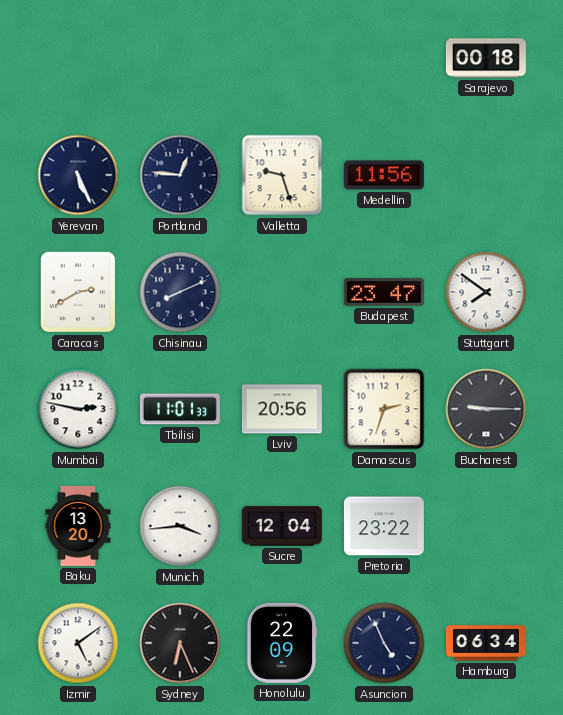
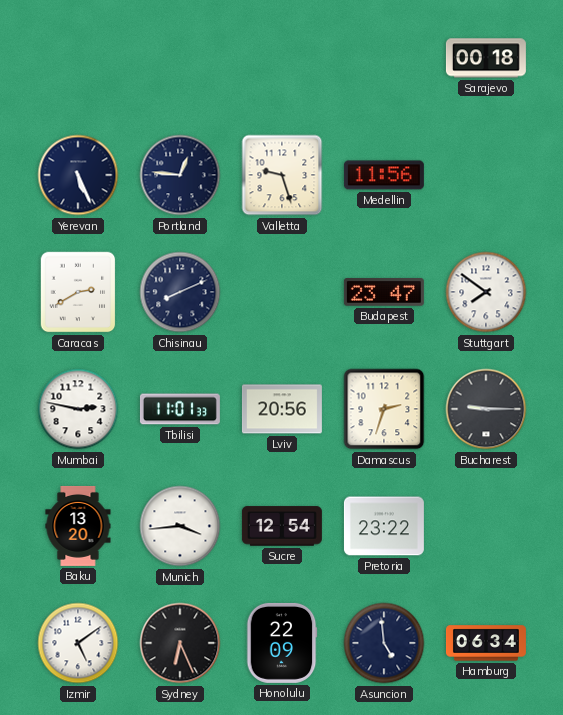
Sucre: 12:04 -> 12:54
Asuncion: 4:56 -> 4:59
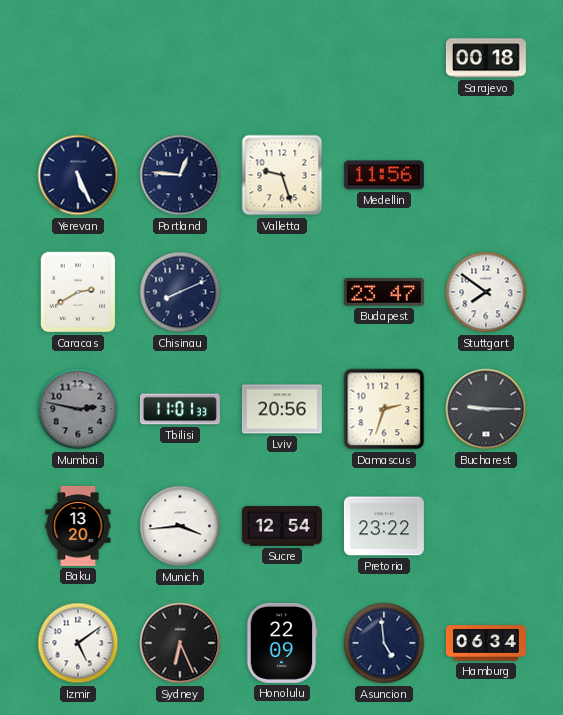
Mumbai dial: white -> grey
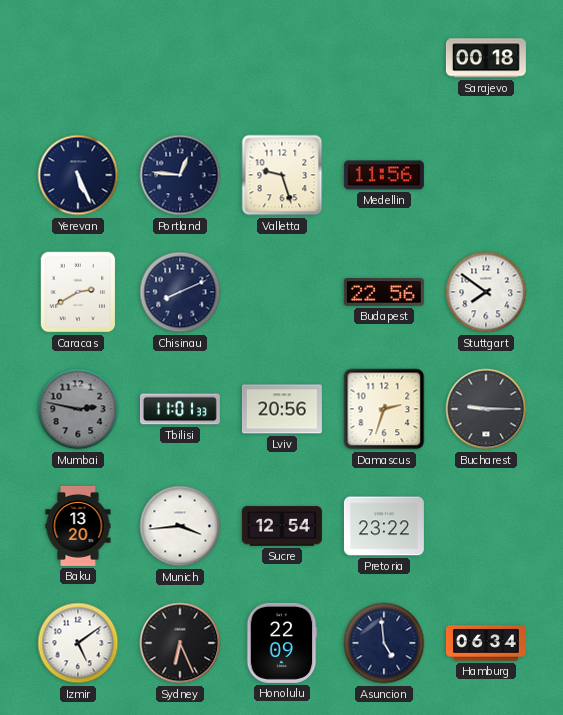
Budapest: 23:47 -> 22:56
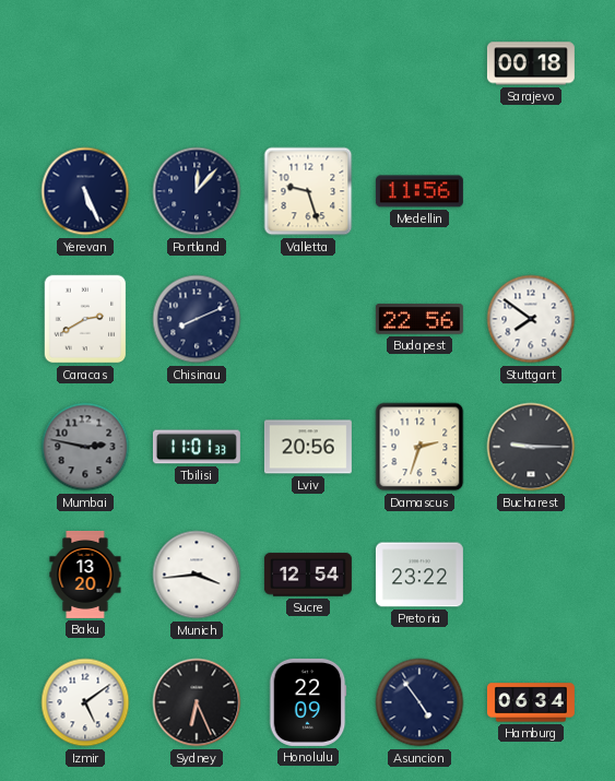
Portland: 12:46 -> 12:07
Asuncion: 4:59 -> 4:54
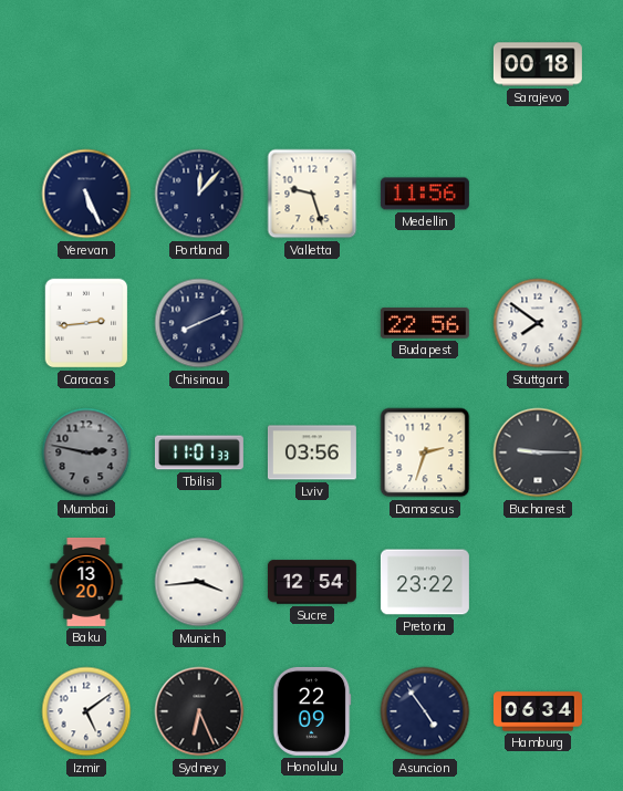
Caracas: 2:40 -> 2:44
Lviv: 20:56 -> 03:56
